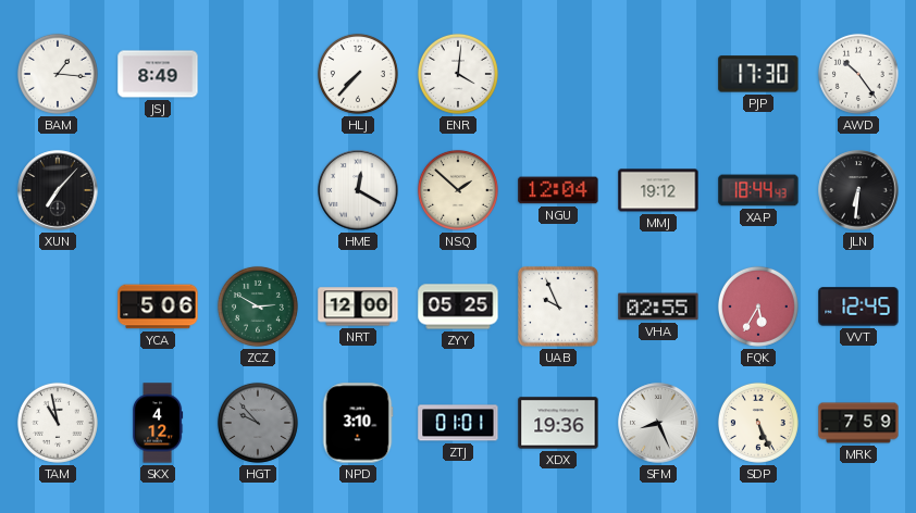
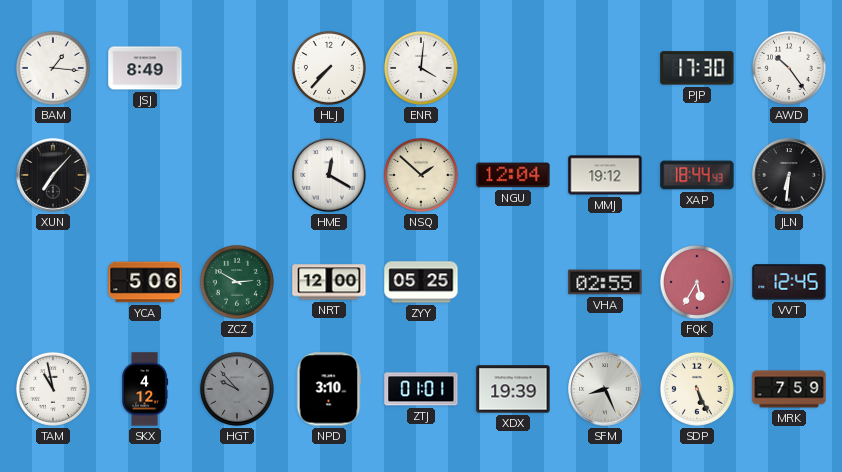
UAB: 9:56 -> none
XDX: 19:36 -> 19:39
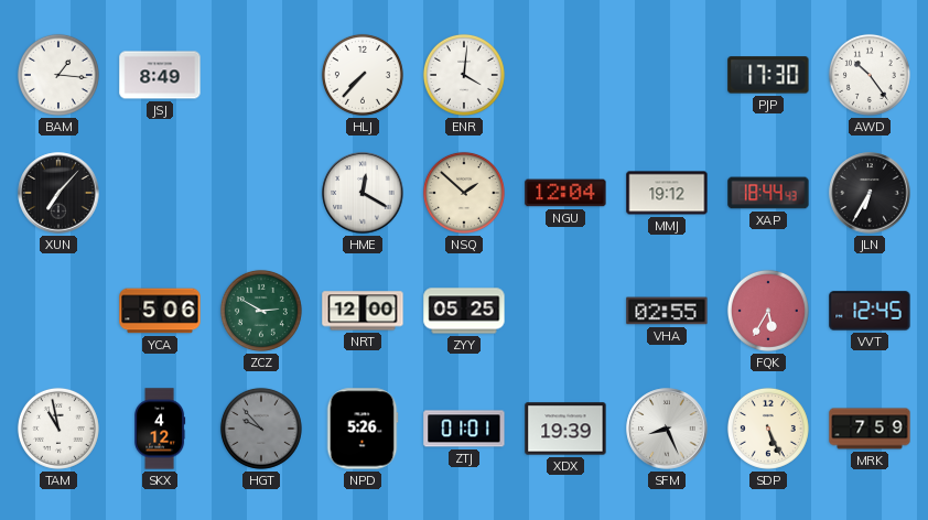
JLN: 6:31 -> 6:35
NPD: 3:10 -> 5:26
